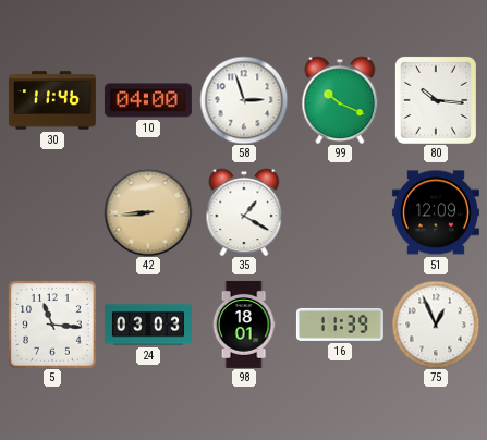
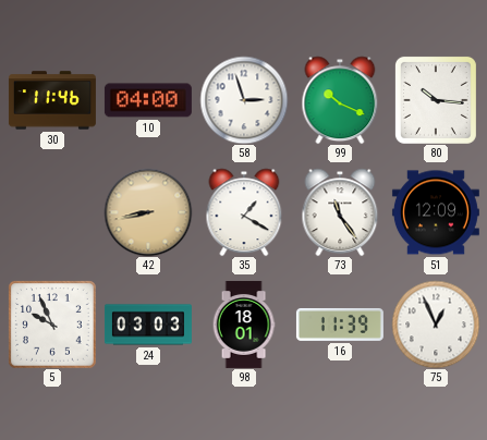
42: 8:44 -> 8:43
73: none -> 11:24
5: 11:16 -> 9:56
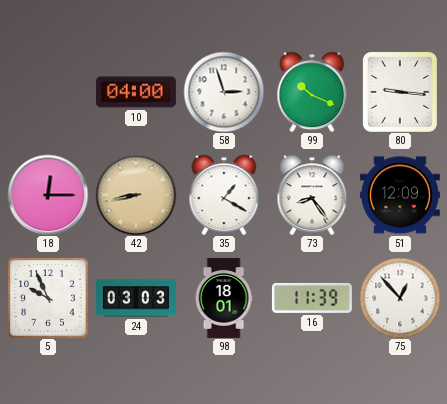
30: 11:46 -> none
80: 10:16 -> 9:16
18: none -> 12:15
73: 11:24 -> 8:24
75: 12:56 -> 12:53
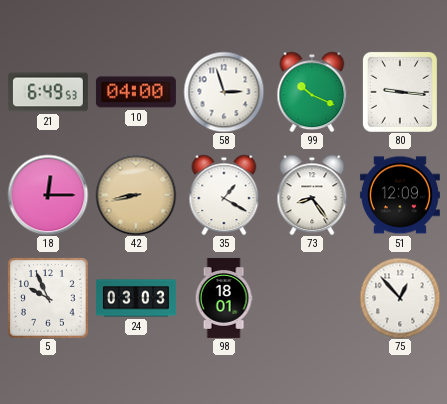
21: none -> 6:49
16: 11:39 -> none
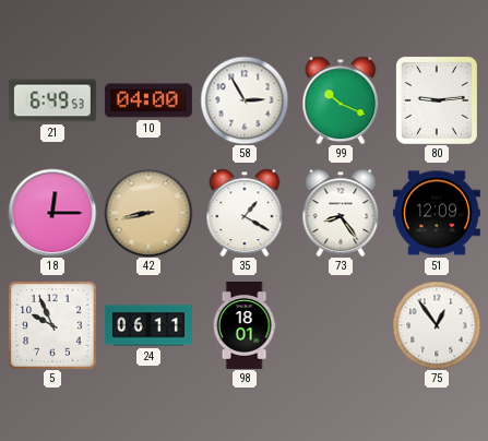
58: 2:57 -> 2:55
80: 9:16 -> 9:14
24: 03:03 -> 06:11
75: 12:53 -> 12:54
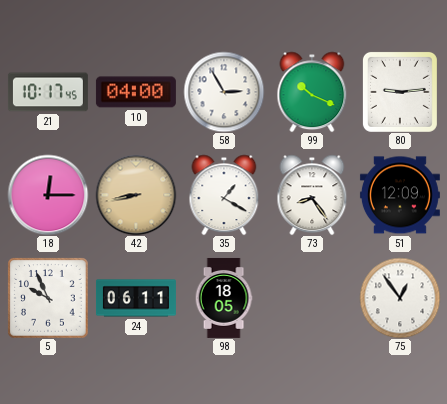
21: 6:49 -> 10:17
98: 18:01 -> 18:05
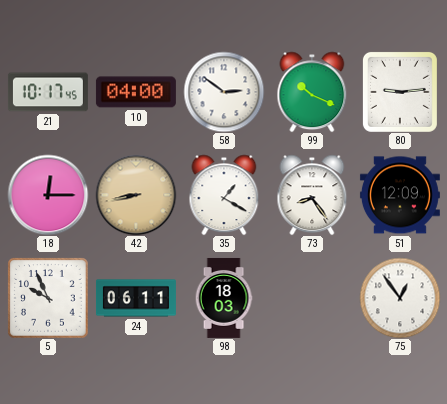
58: 2:55 -> 2:51
98: 18:05 -> 18:03
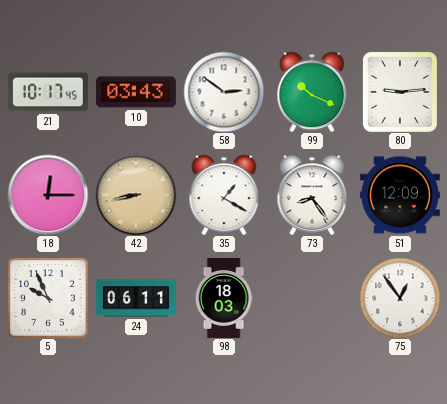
10: 04:00 -> 03:43
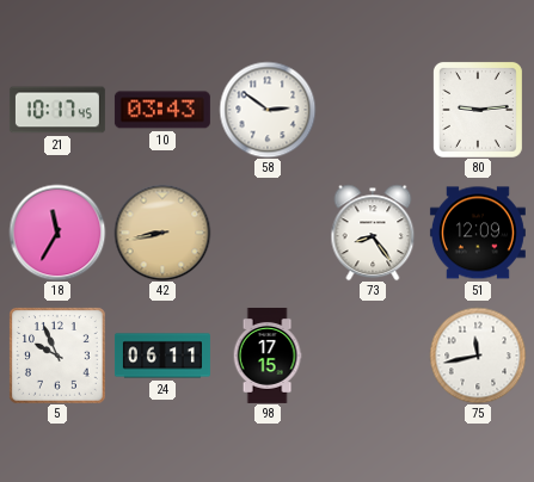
99: 10:19 -> none
18: 12:15 -> 11:35
35: 1:20 -> none
98: 18:03 -> 17:15
75: 12:54 -> 11:43
